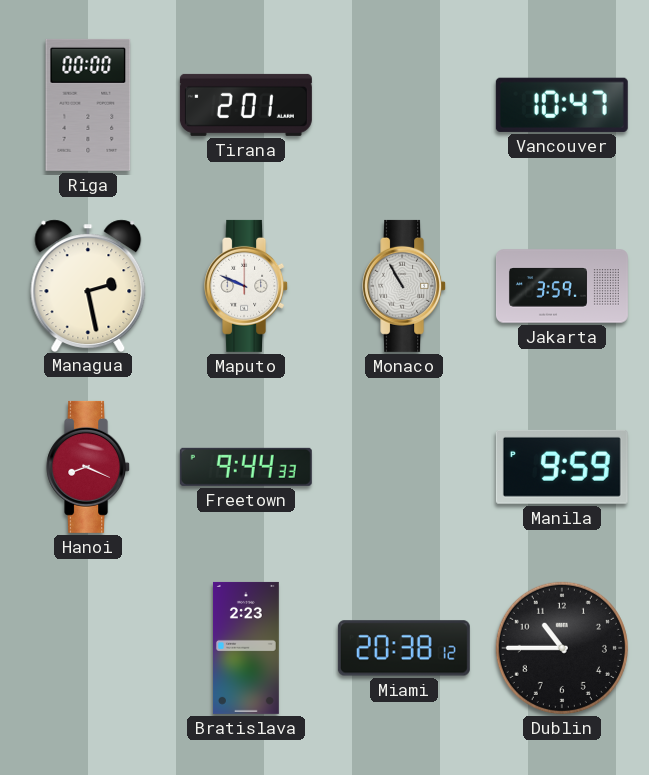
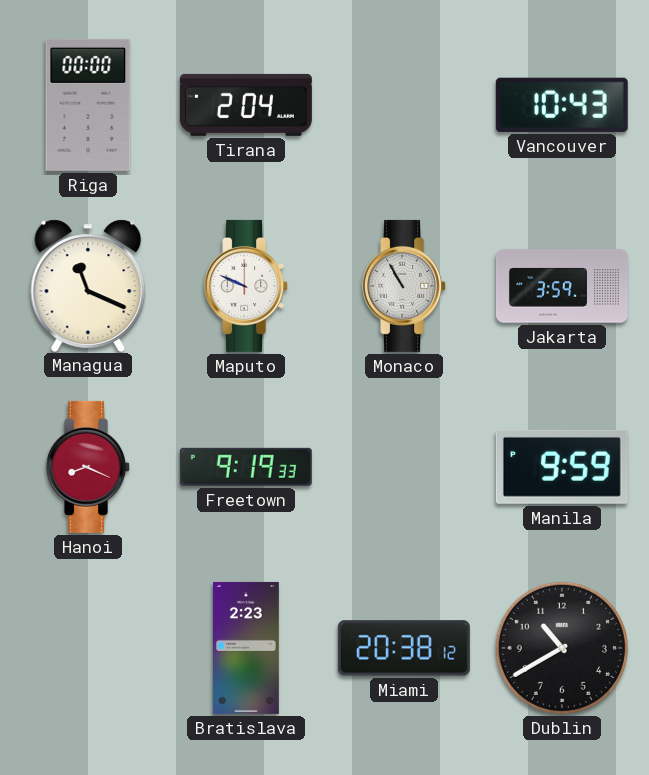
Tirana: 2:01 -> 2:04
Vancouver: 10:47 -> 10:43
Managua: 2:28 -> 11:19
Freetown: 9:44 -> 9:19
Dublin: 10:45 -> 10:40
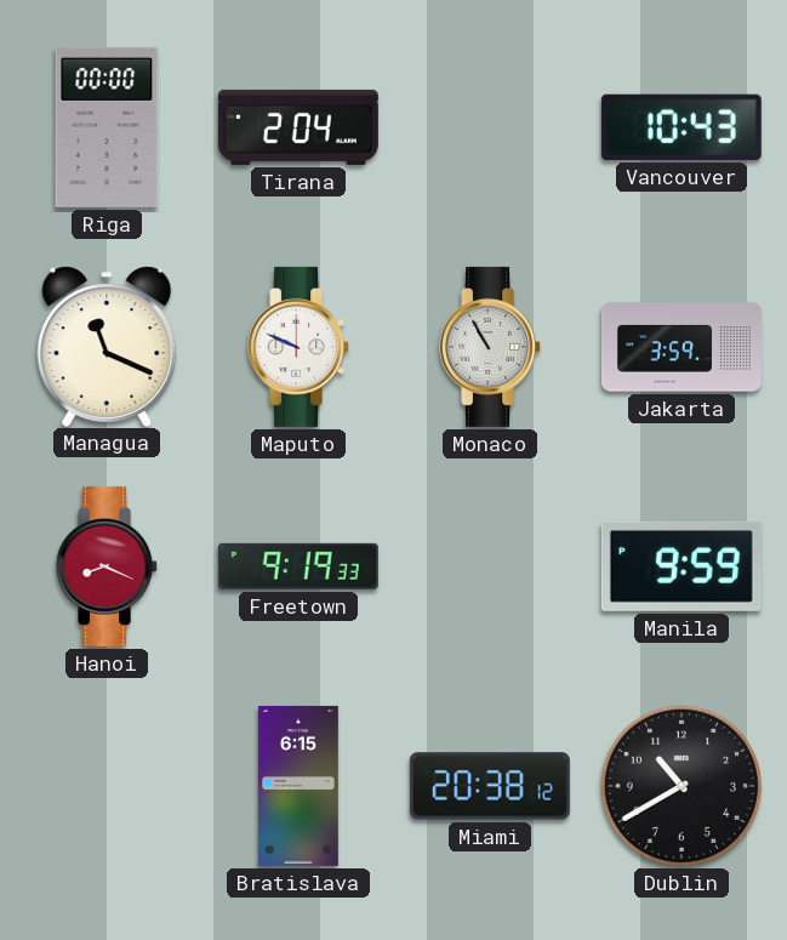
Bratislava: 2:23 -> 6:15
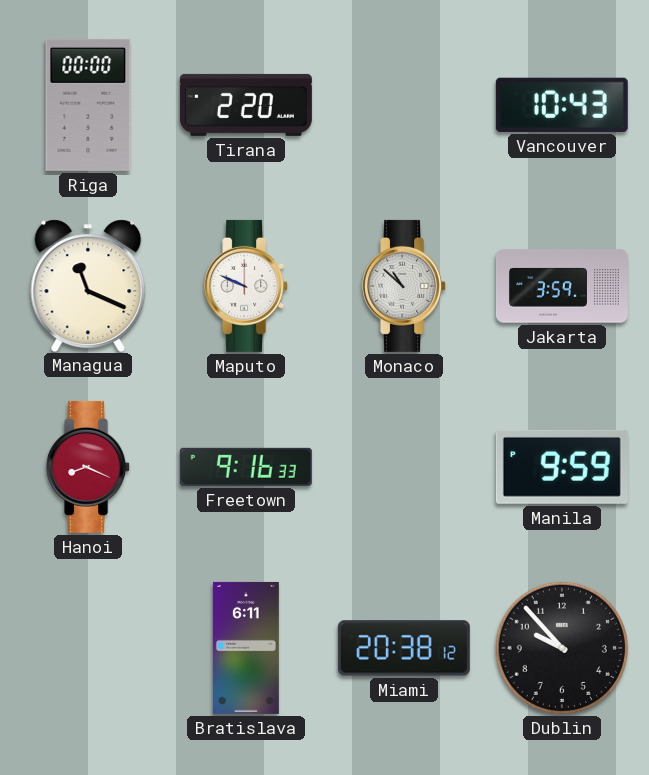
Tirana: 2:04 -> 2:20
Monaco: 10:55 -> 10:52
Freetown: 9:19 -> 9:16
Bratislava: 6:15 -> 6:11
Dublin: 10:40 -> 9:53
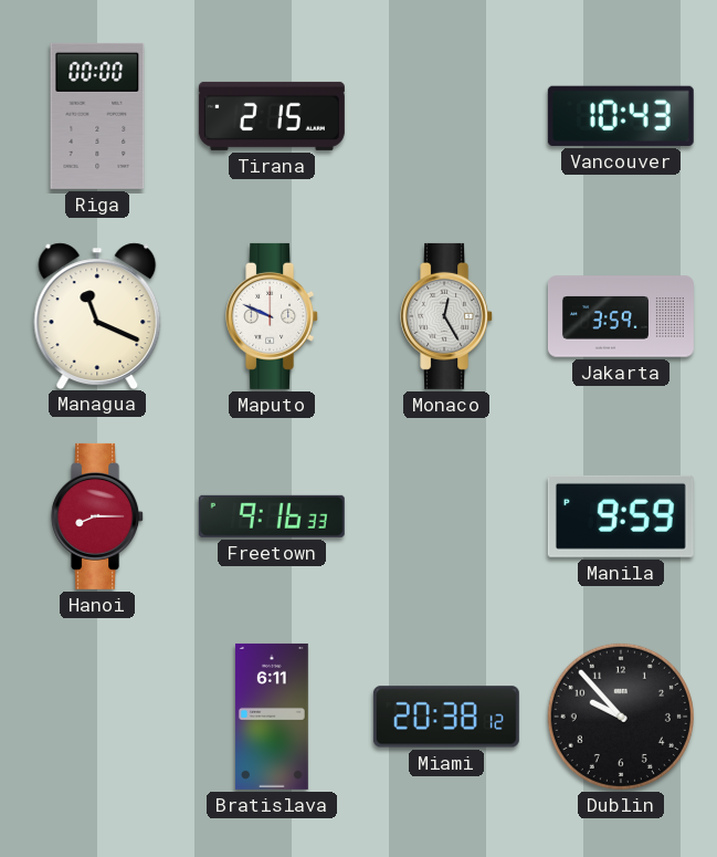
Tirana: 2:20 -> 2:15
Monaco: 10:52 -> 12:25
Hanoi: 8:19 -> 8:15
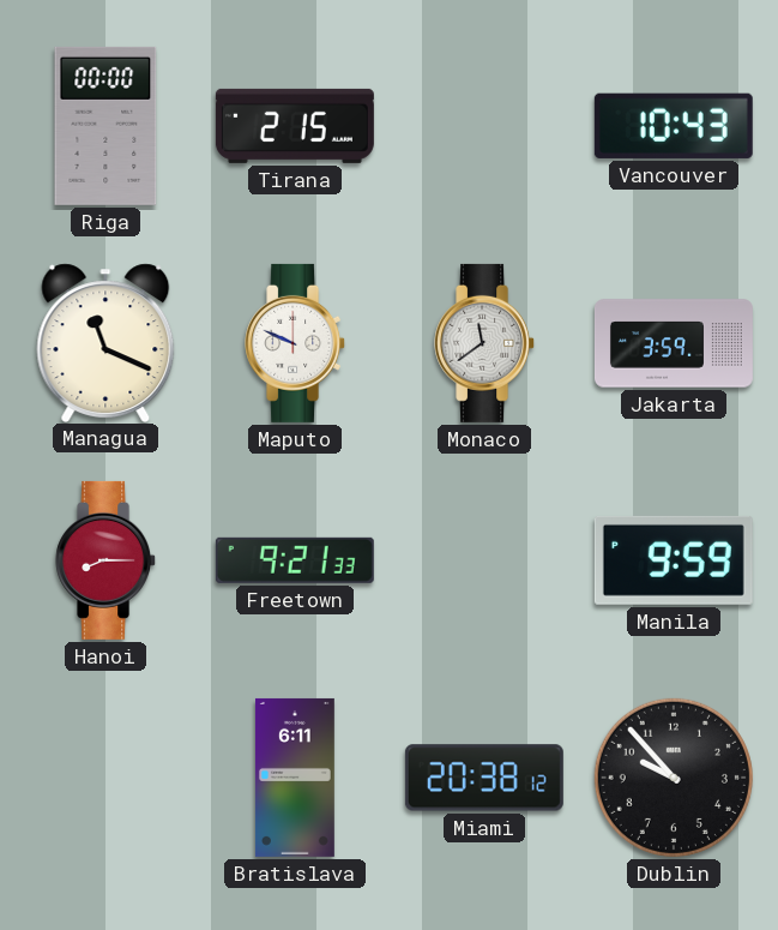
Monaco: 12:25 -> 11:39
Freetown: 9:16 -> 9:21
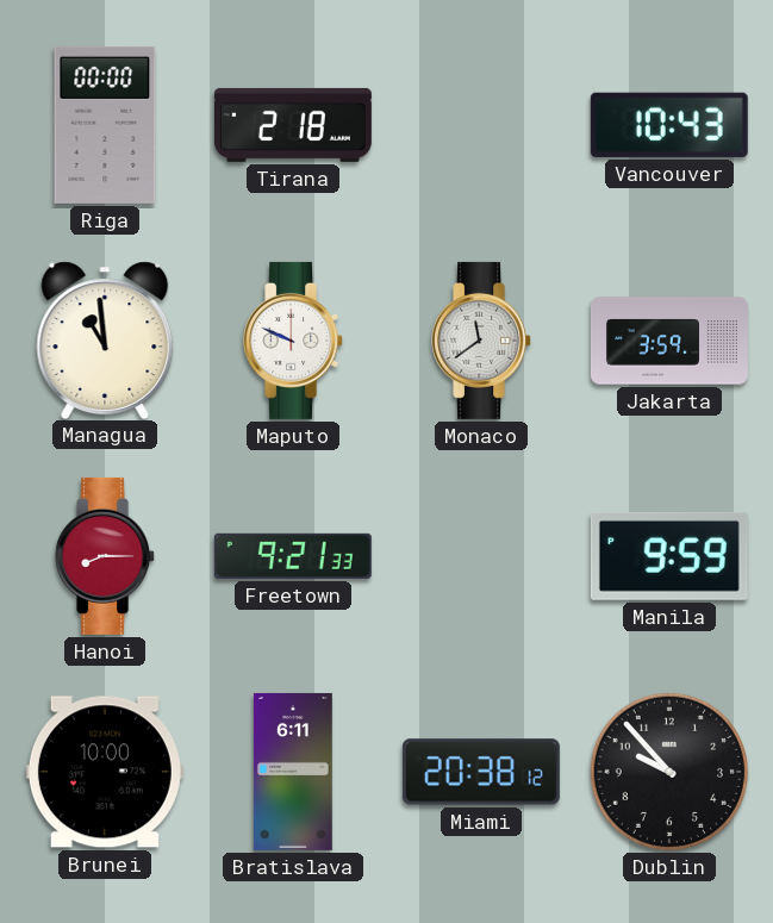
Tirana: 2:15 -> 2:18
Managua: 11:19 -> 10:59
Brunei: none -> 10:00
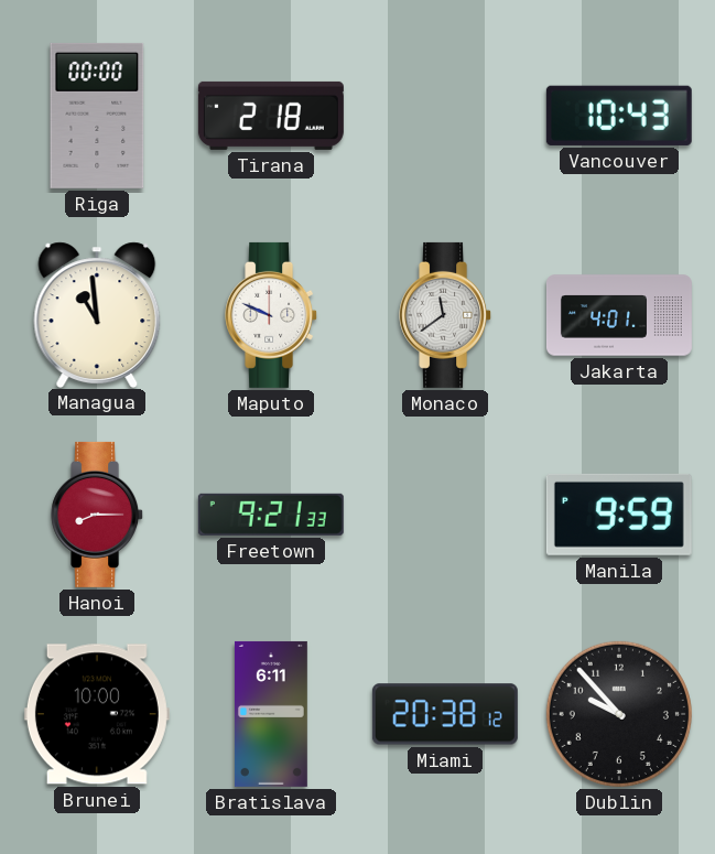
Jakarta: 3:59 -> 4:01
